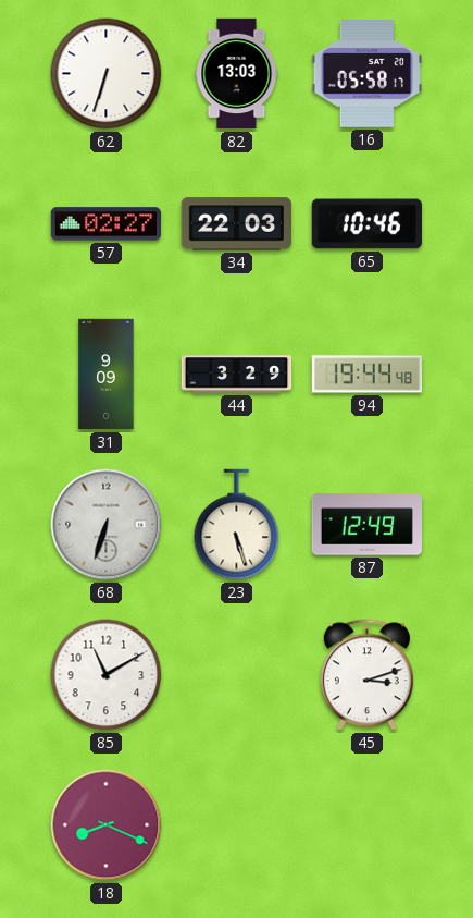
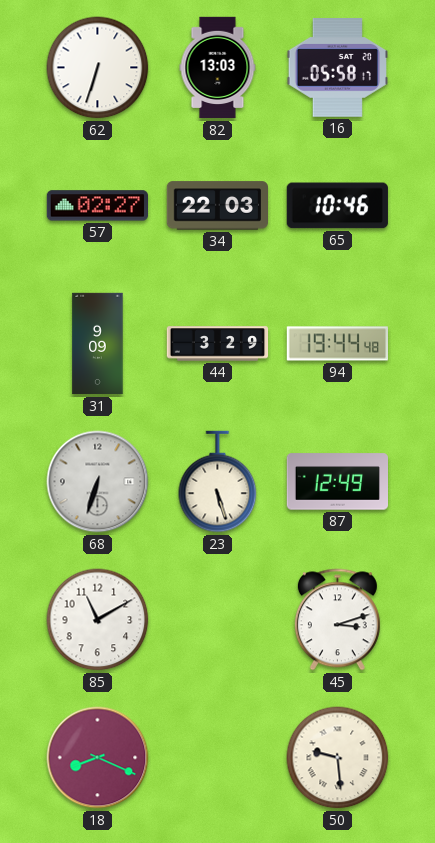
50: none -> 9:29
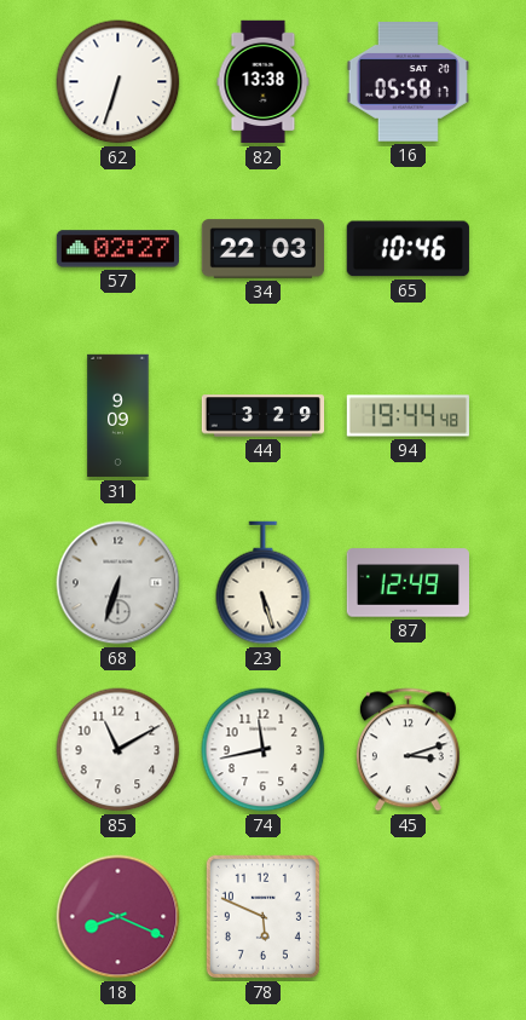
82: 13:03 -> 13:38
74: none -> 11:43
78: none -> 5:49
50: 9:29 -> none
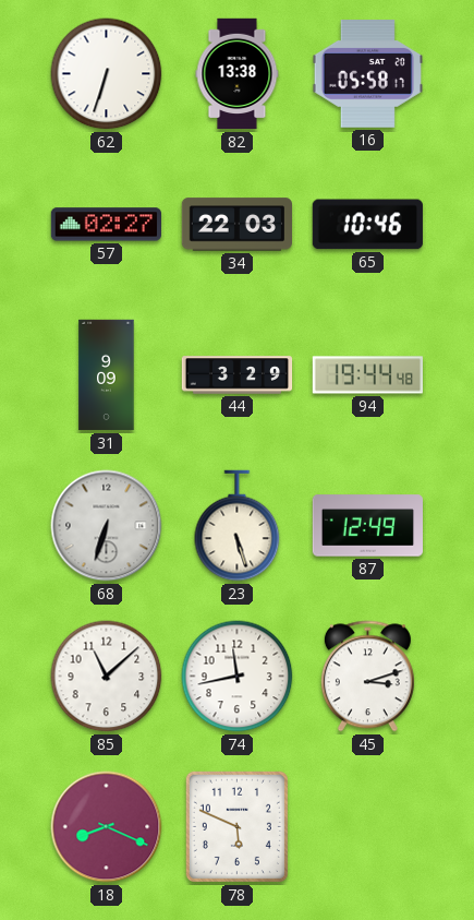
85: 11:10 -> 11:08
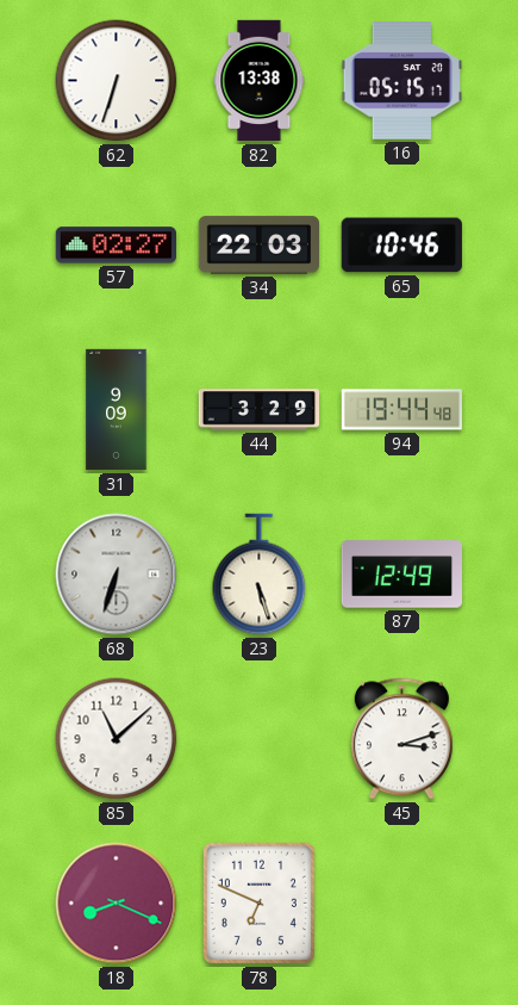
16: 05:58 -> 05:15
74: 11:43 -> none
78: 5:49 -> 6:49
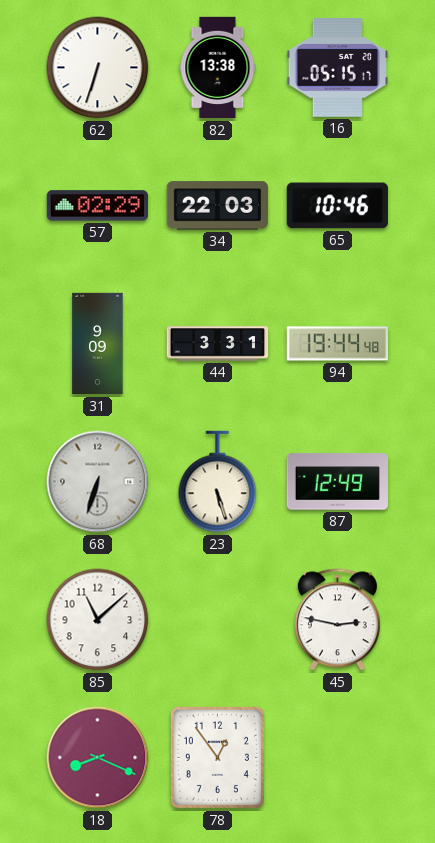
57: 02:27 -> 02:29
44: 3:29 -> 3:31
45: 3:12 -> 2:47
78: 6:49 -> 12:54
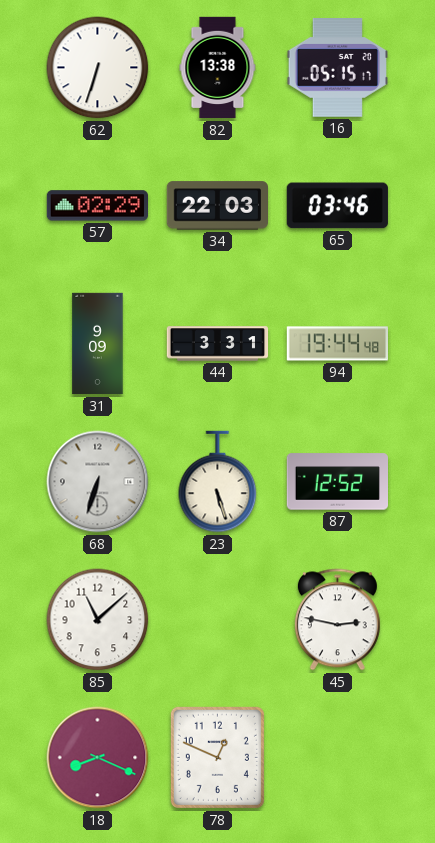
65: 10:46 -> 03:46
87: 12:49 -> 12:52
78: 12:54 -> 12:49
